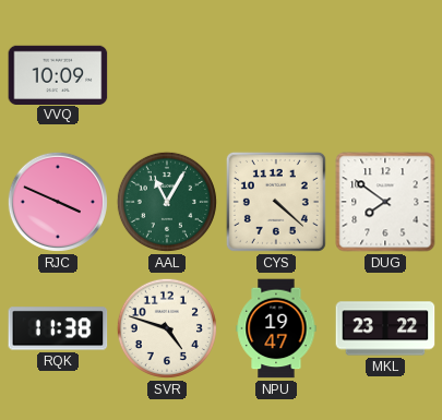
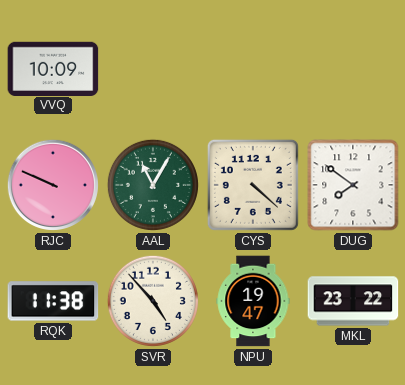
RJC: 3:49 -> 9:49
SVR: 4:48 -> 4:53
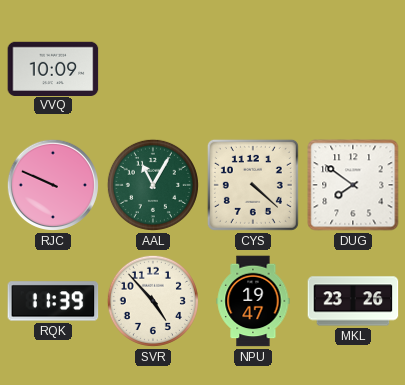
RQK: 11:38 -> 11:39
MKL: 23:22 -> 23:26
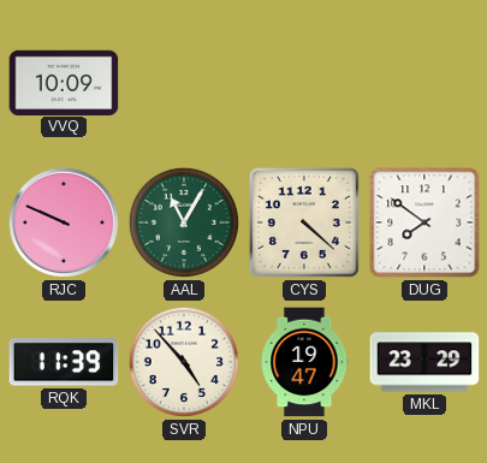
MKL: 23:26 -> 23:29
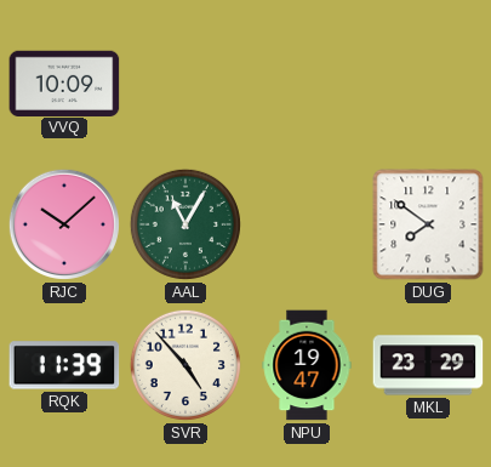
RJC: 9:49 -> 10:08
CYS: 4:22 -> none
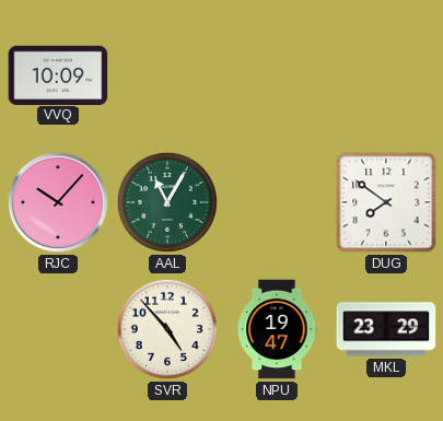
RJC: 10:08 -> 10:07
RQK: 11:39 -> none
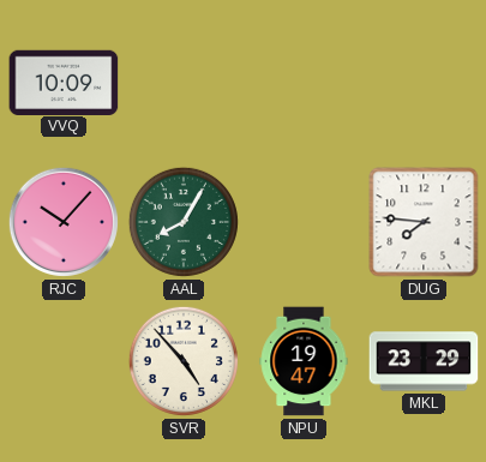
AAL: 11:05 -> 8:05
DUG: 7:51 -> 7:46
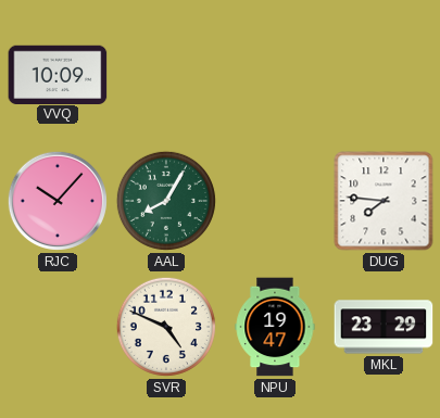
SVR: 4:53 -> 4:49
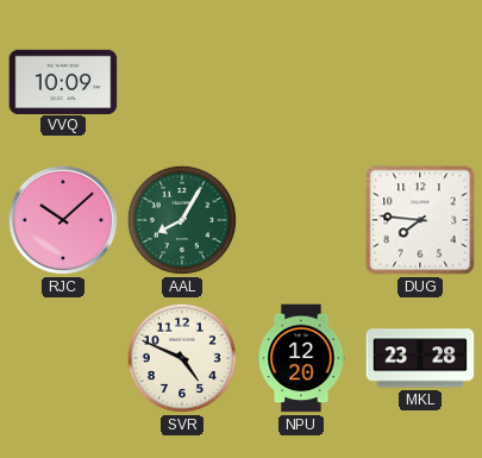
RJC: 10:07 -> 10:08
NPU: 19:47 -> 12:20
MKL: 23:29 -> 23:28
